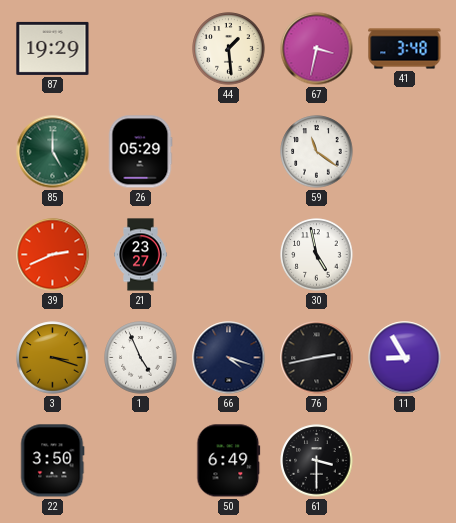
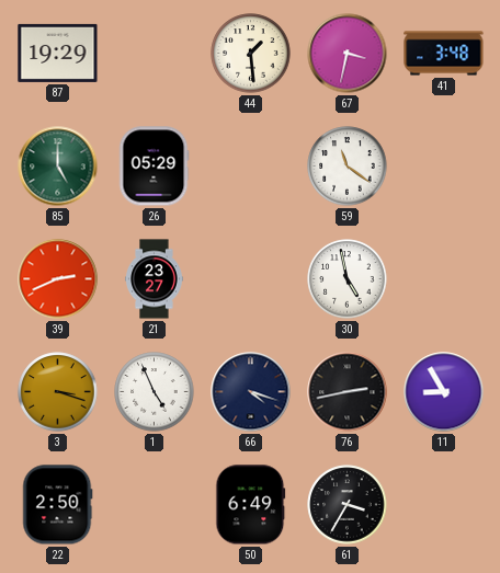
22: 3:50 -> 2:50
61: 3:30 -> 3:35
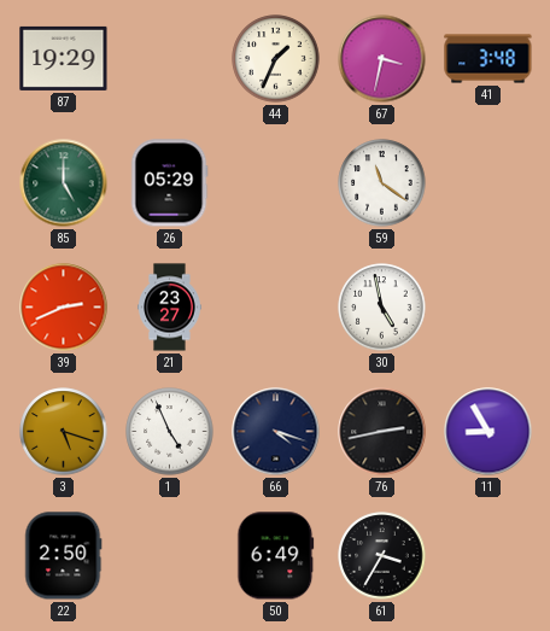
44: 1:29 -> 1:34
3: 3:18 -> 5:18
